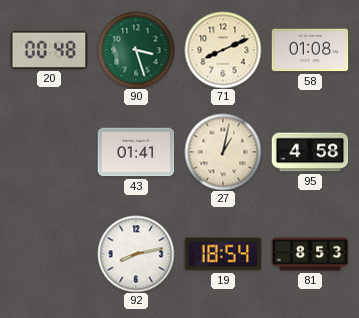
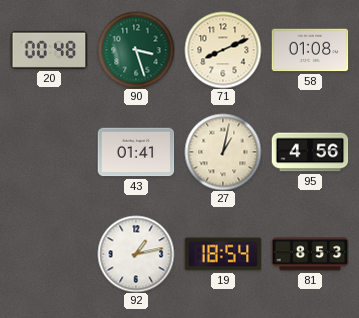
95: 4:58 -> 4:56
92: 8:13 -> 1:13
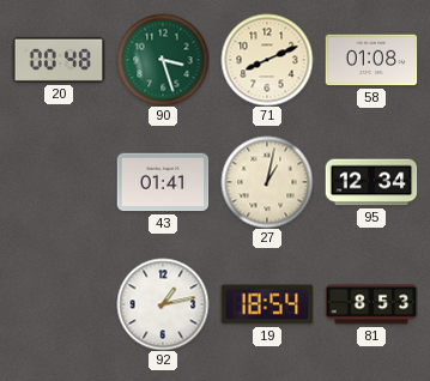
95: 4:56 -> 12:34
